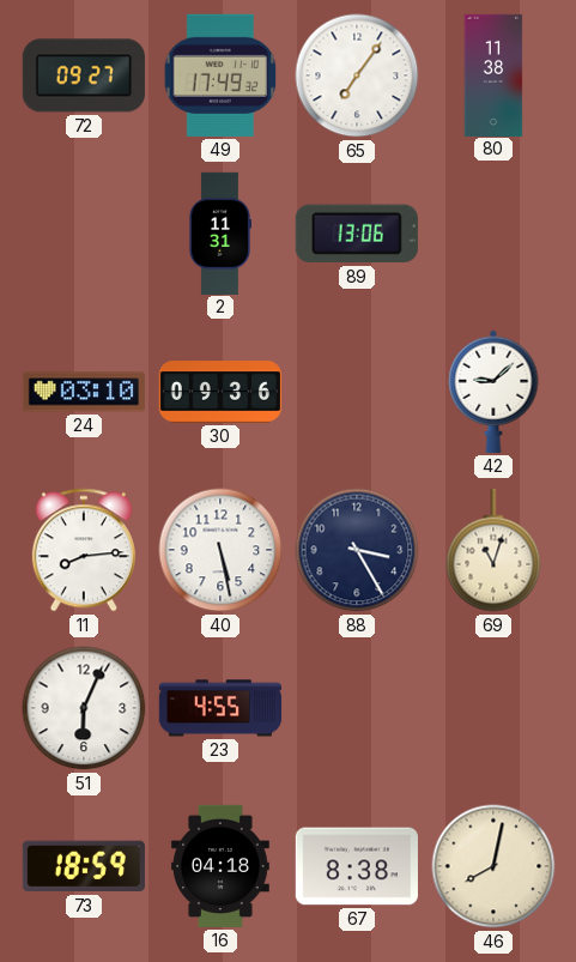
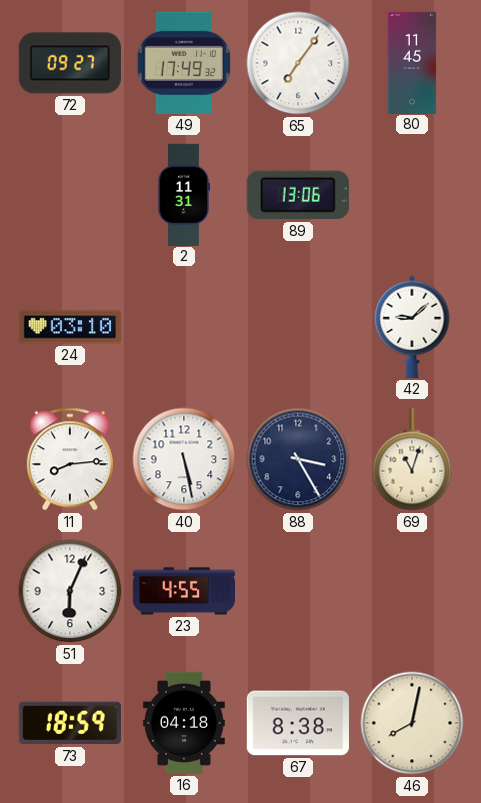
80: 11:38 -> 11:45
30: 09:36 -> none
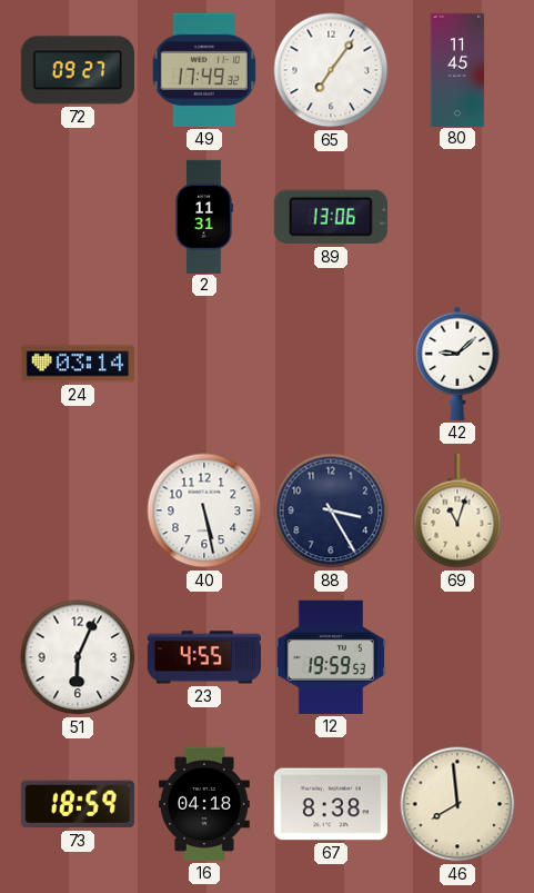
24: 03:10 -> 03:14
11: 8:14 -> none
12: none -> 19:59
46: 8:02 -> 7:59
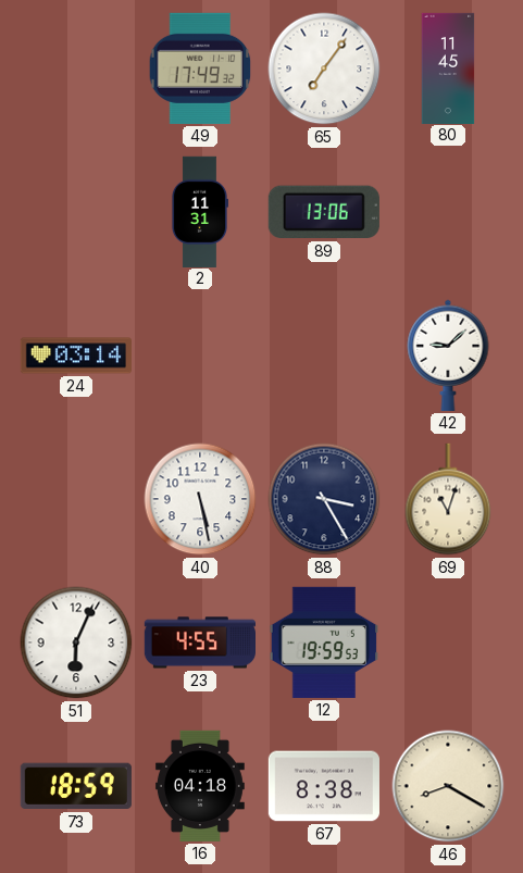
72: 09:27 -> none
46: 7:59 -> 8:20
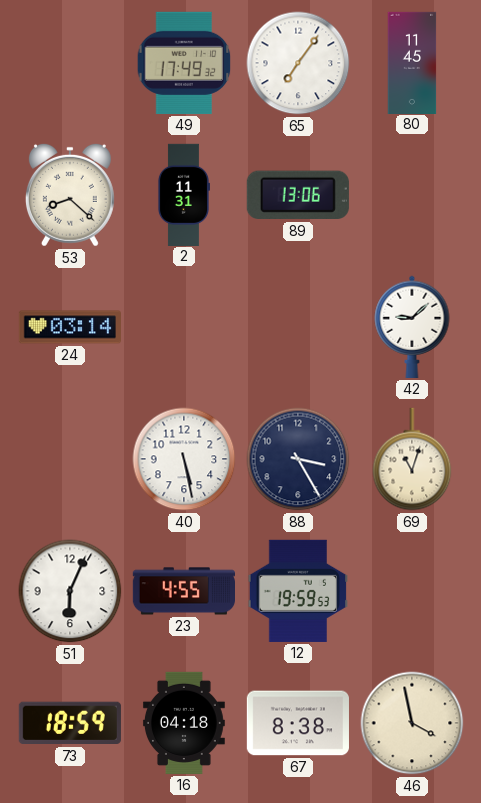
53: none -> 8:22
46: 8:20 -> 3:58
